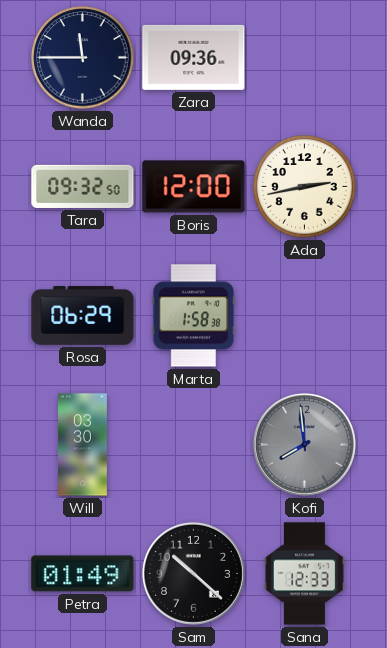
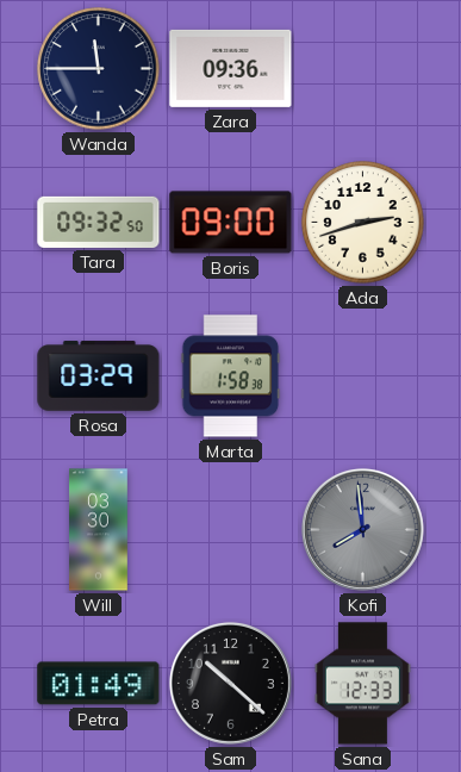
Boris: 12:00 -> 09:00
Ada: 2:43 -> 2:42
Rosa: 06:29 -> 03:29
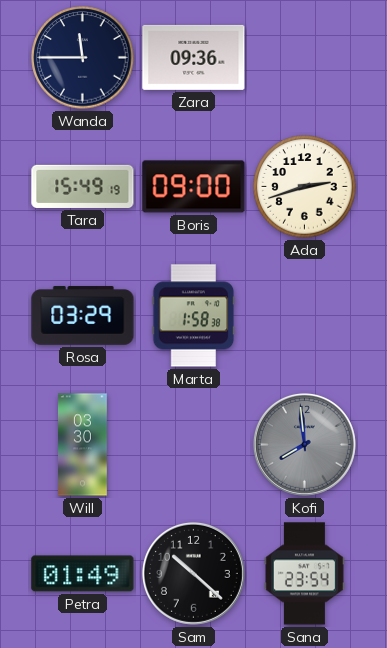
Tara: 09:32 -> 15:49
Sana: 12:33 -> 23:54
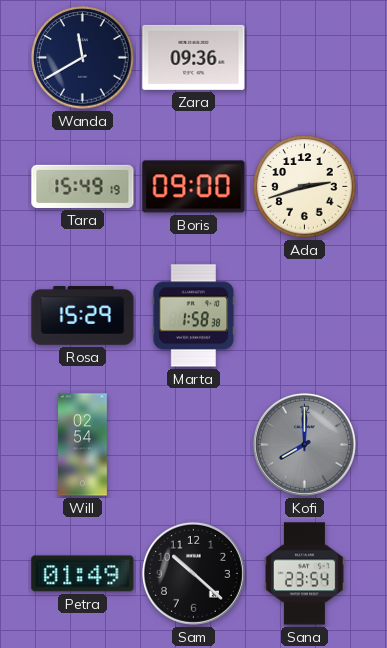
Wanda: 11:45 -> 11:40
Rosa: 03:29 -> 15:29
Will: 03:30 -> 02:54
Kofi: 7:59 -> 8:00
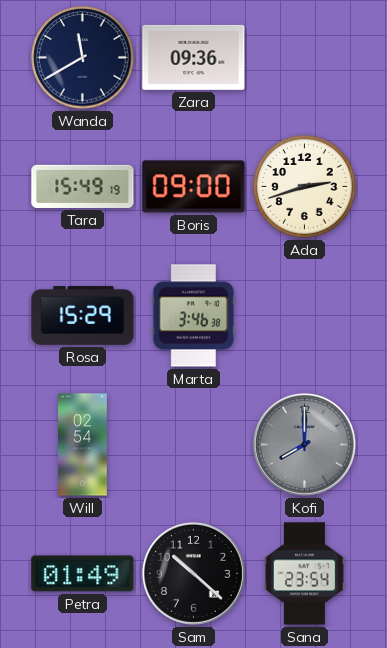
Marta: 1:58 -> 3:46
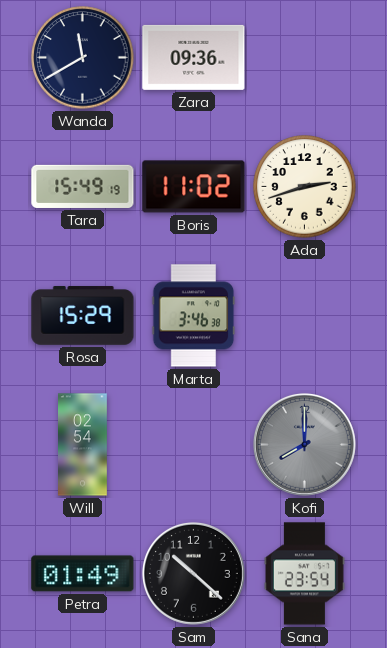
Boris: 09:00 -> 11:02
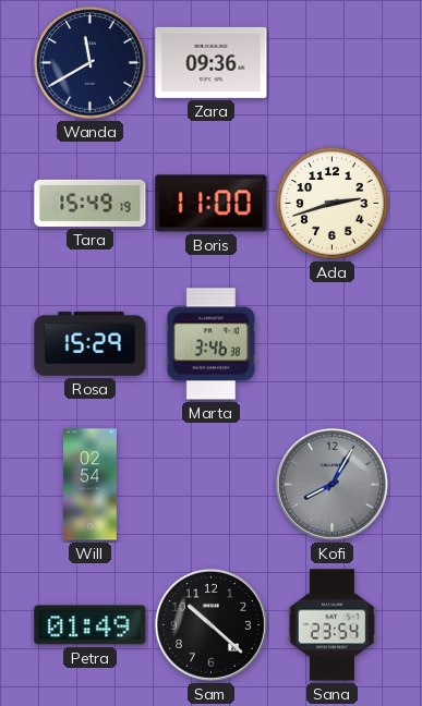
Boris: 11:02 -> 11:00
Kofi: 8:00 -> 8:05
